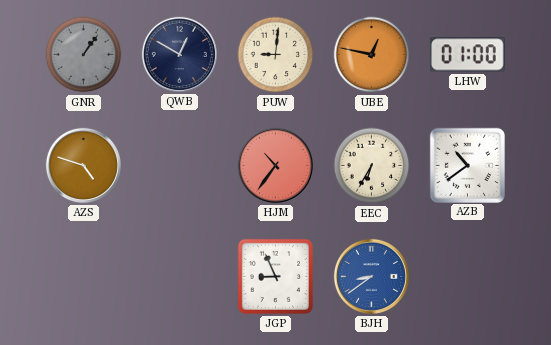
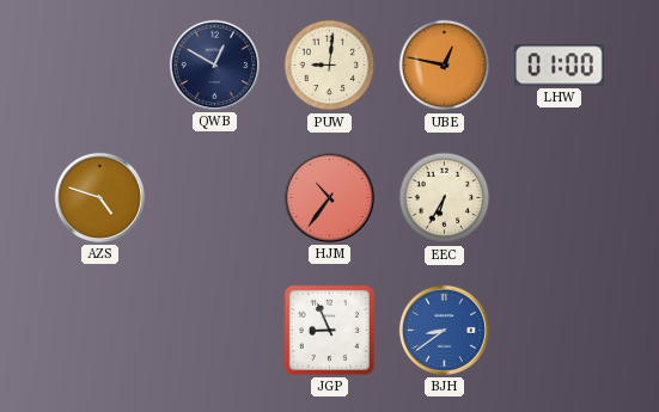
GNR: 1:06 -> none
AZB: 10:39 -> none
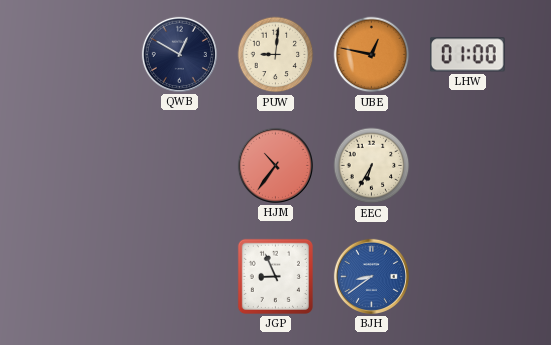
AZS: 4:48 -> none
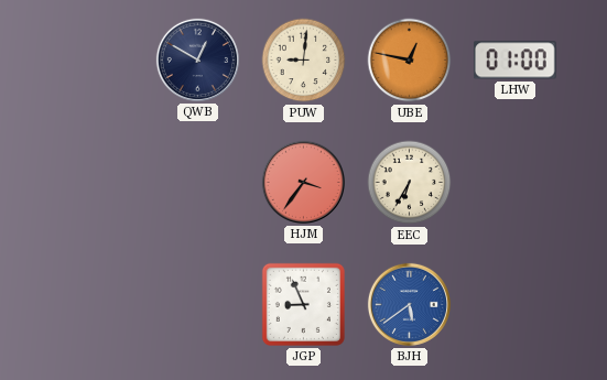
HJM: 10:36 -> 3:36
BJH: 8:39 -> 5:39
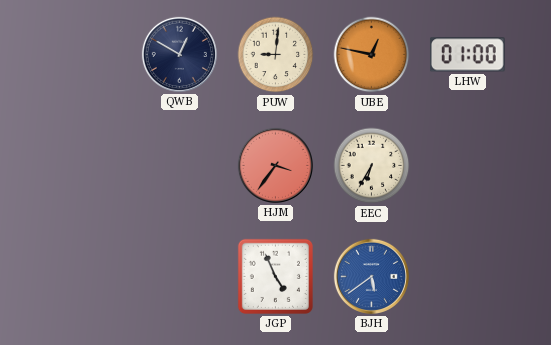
JGP: 8:56 -> 4:56
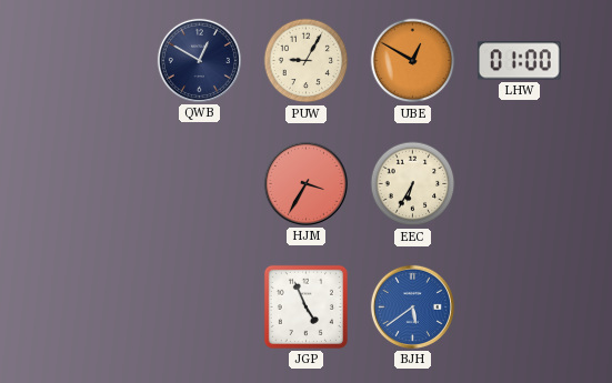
PUW: 9:01 -> 9:05
UBE: 12:47 -> 12:50
HJM: 3:36 -> 3:35
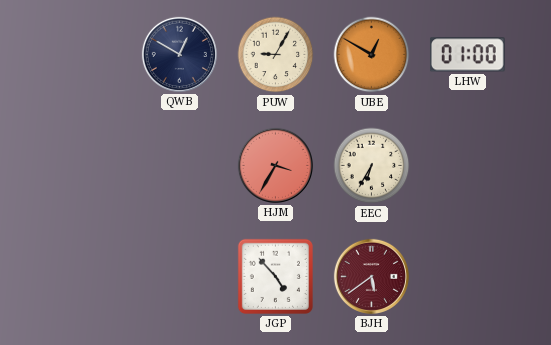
JGP: 4:56 -> 4:53
BJH dial: blue -> burgundy
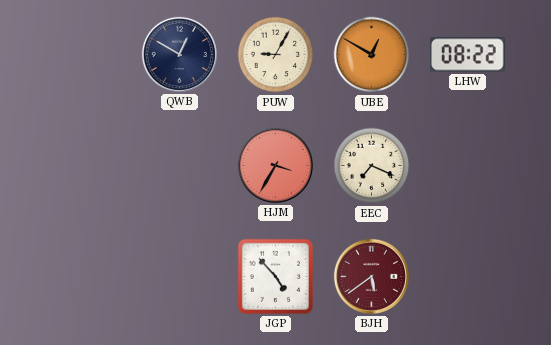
LHW: 01:00 -> 08:22
EEC: 6:35 -> 7:19
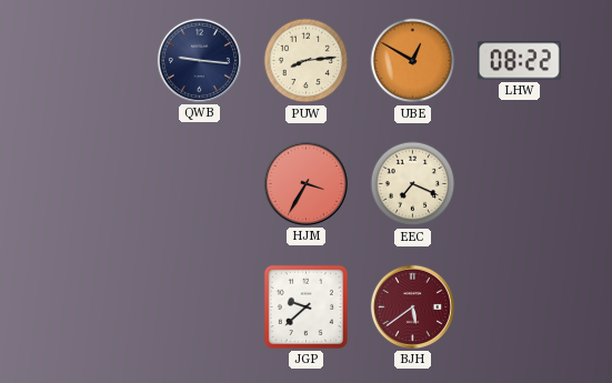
QWB: 12:50 -> 9:16
PUW: 9:05 -> 8:14
JGP: 4:53 -> 9:38
